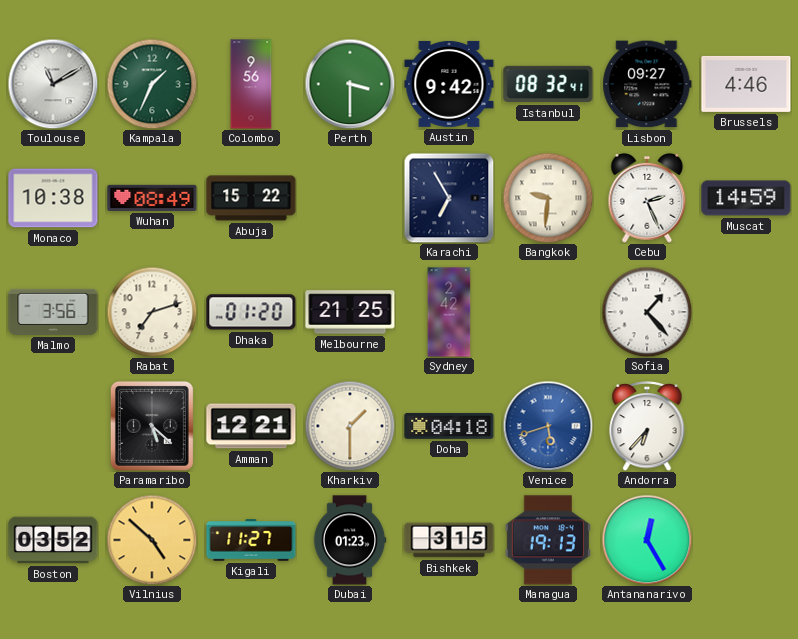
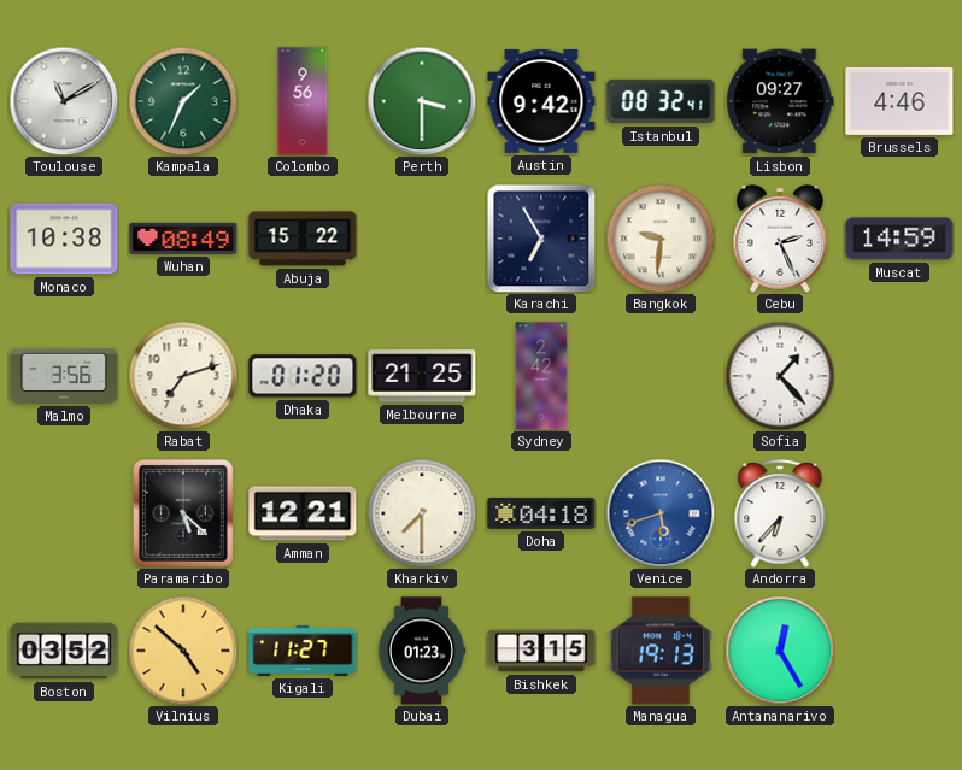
Kharkiv: 1:30 -> 7:30
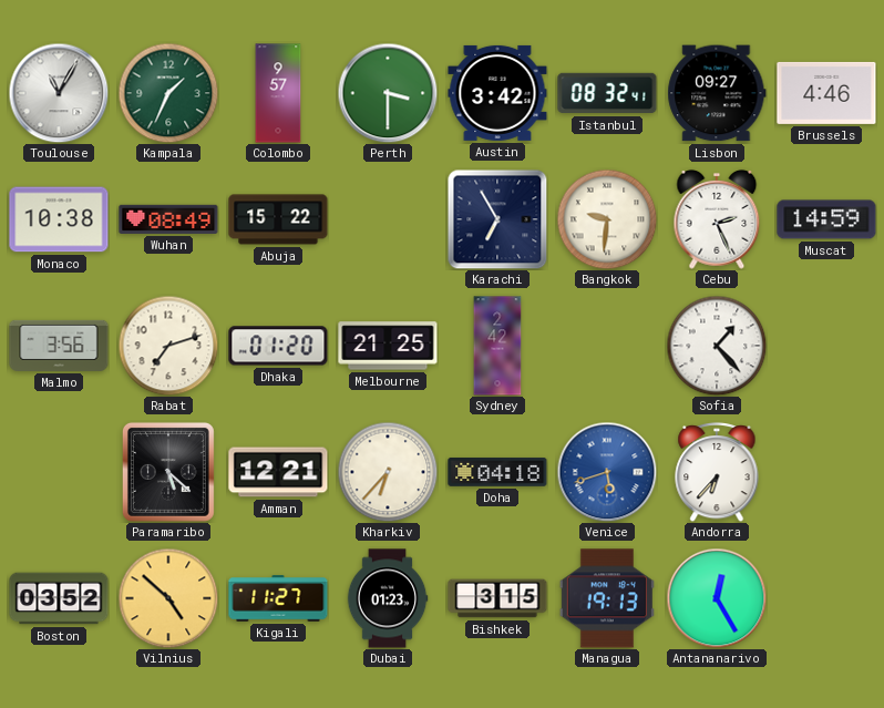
Toulouse: 11:10 -> 11:05
Colombo: 9:56 -> 9:57
Austin: 9:42 -> 3:42
Kharkiv: 7:30 -> 6:37
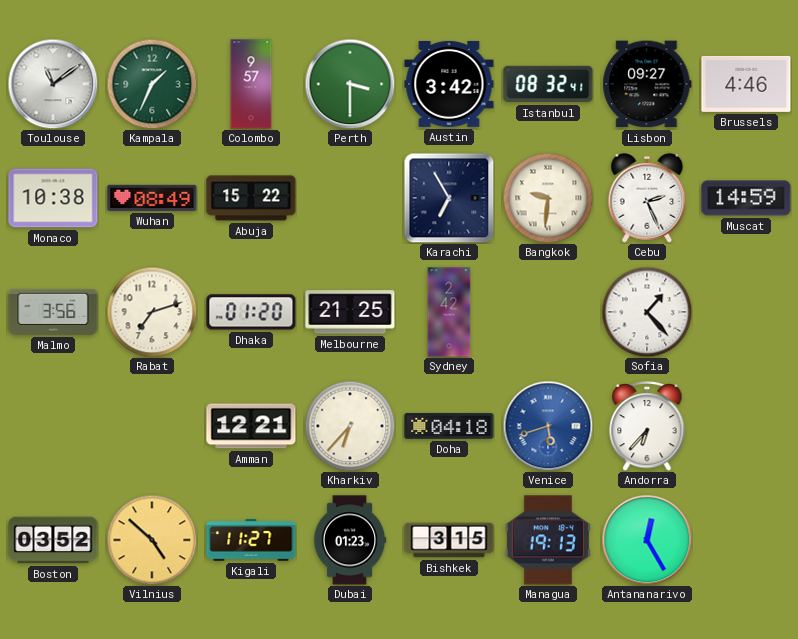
Toulouse: 11:05 -> 11:09
Paramaribo: 5:22 -> none
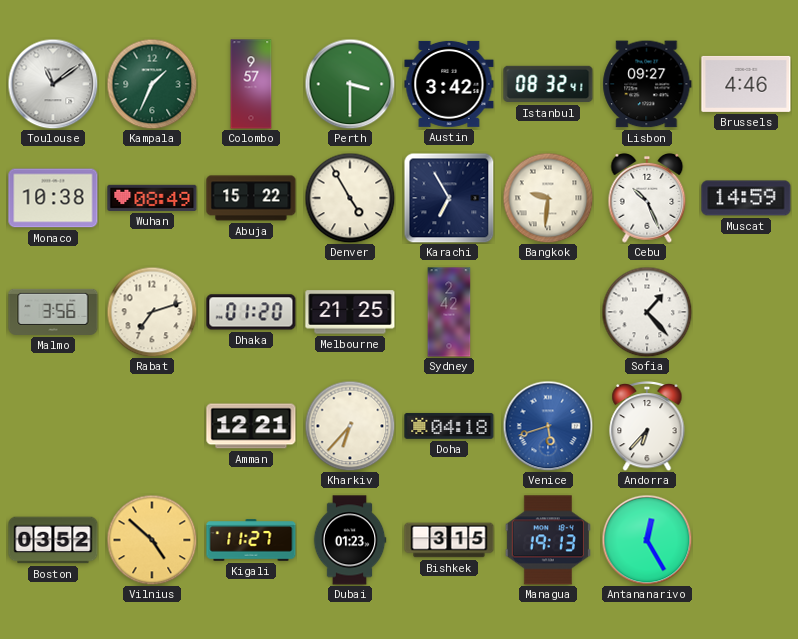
Denver: none -> 4:55
Cebu: 2:26 -> 10:26
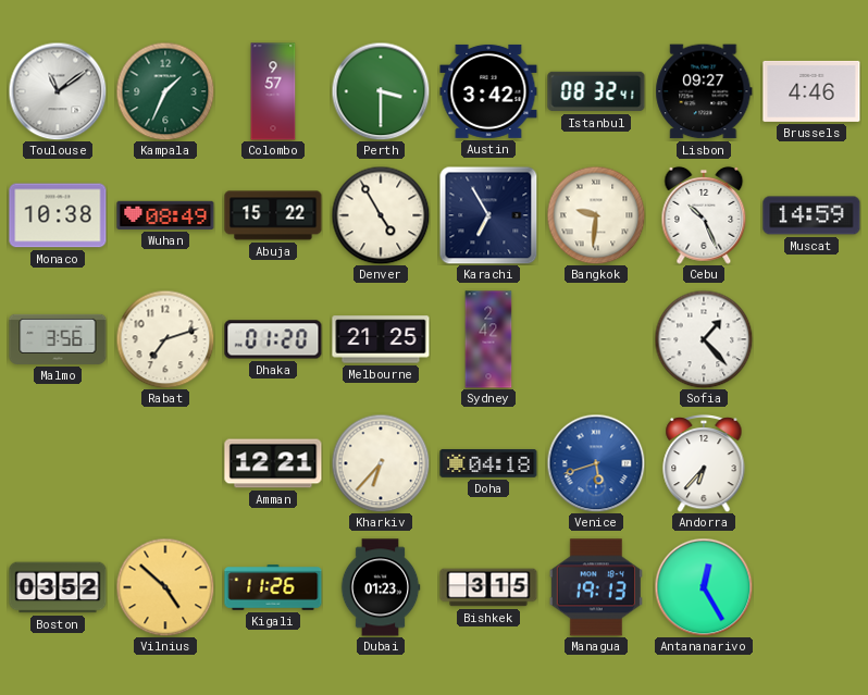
Kigali: 11:27 -> 11:26
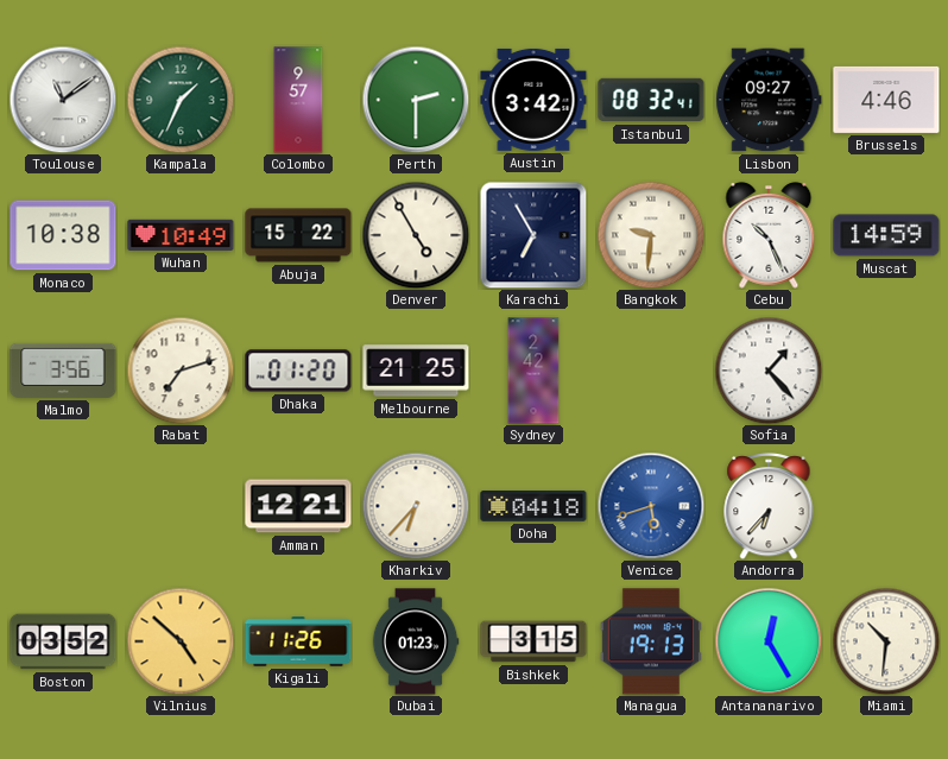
Perth: 3:30 -> 2:30
Wuhan: 08:49 -> 10:49
Miami: none -> 10:31
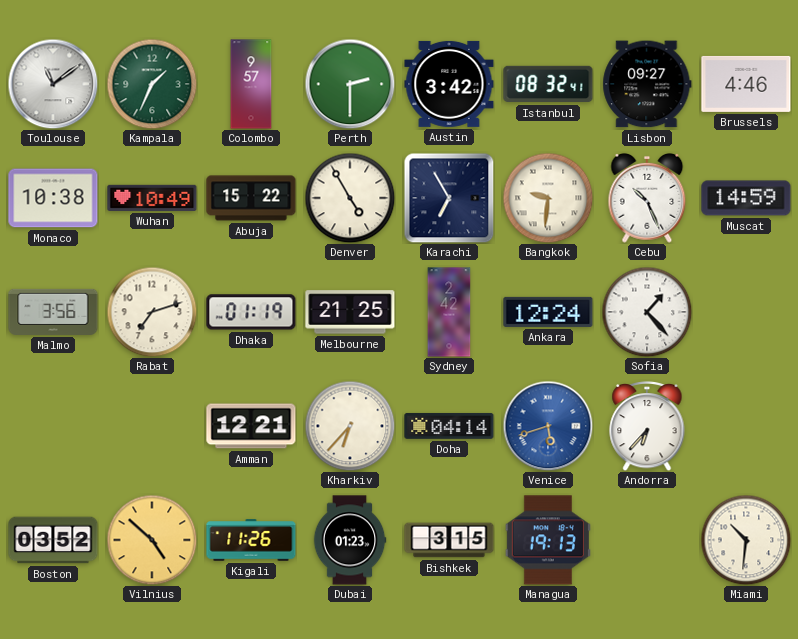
Dhaka: 01:20 -> 01:19
Ankara: none -> 12:24
Doha: 04:18 -> 04:14
Antananarivo: 12:25 -> none
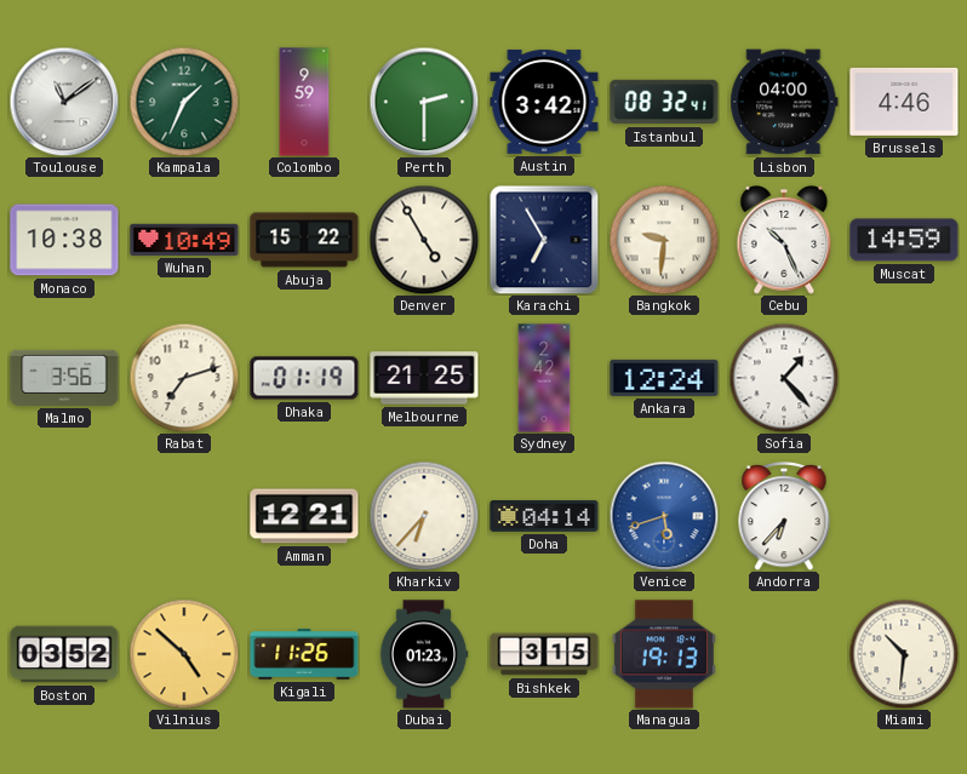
Colombo: 9:57 -> 9:59
Lisbon: 09:27 -> 04:00
